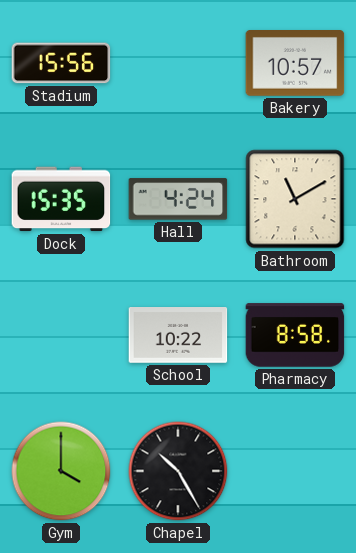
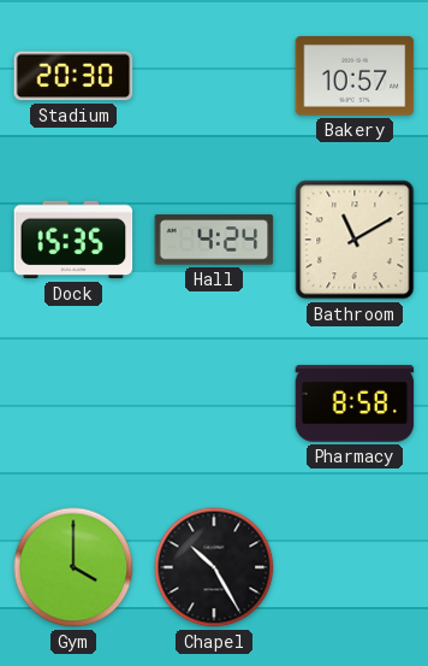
Stadium: 15:56 -> 20:30
School: 10:22 -> none
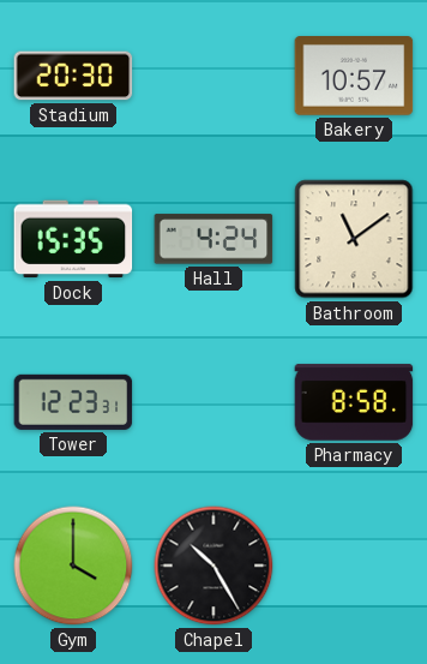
Bathroom: 11:10 -> 11:09
Tower: none -> 12:23
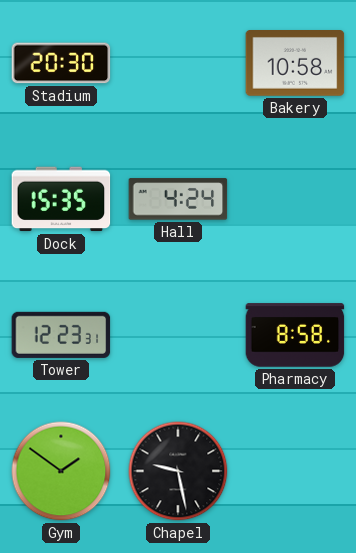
Bakery: 10:57 -> 10:58
Bathroom: 11:09 -> none
Gym: 4:00 -> 1:51
Chapel: 10:25 -> 9:28
